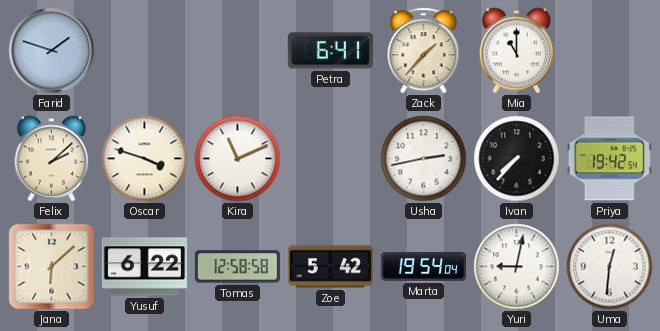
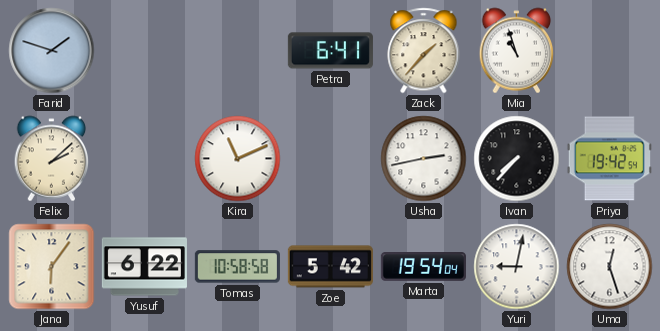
Mia: 11:00 -> 10:57
Oscar: 3:48 -> none
Jana: 6:08 -> 6:06
Tomas: 12:58 -> 10:58
Uma: 12:31 -> 12:27
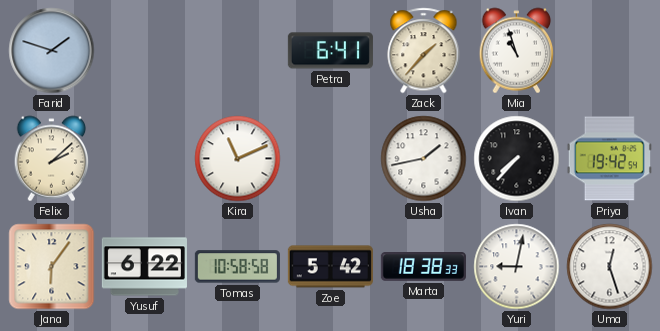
Usha: 2:43 -> 1:43
Marta: 19:54 -> 18:38
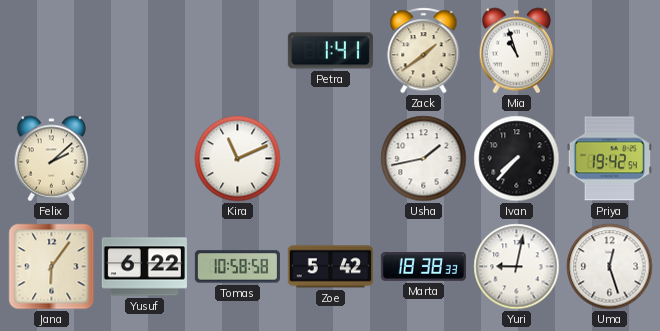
Farid: 1:48 -> none
Petra: 6:41 -> 1:41
Zack: 1:37 -> 1:39
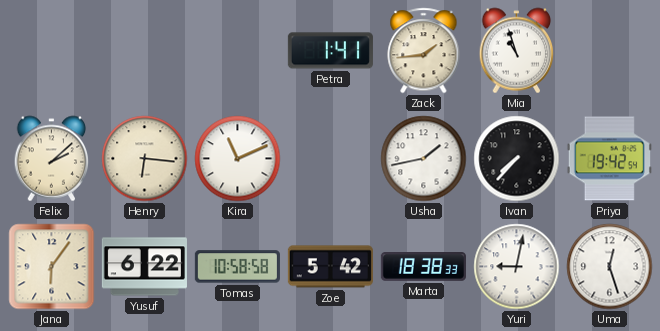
Zack: 1:39 -> 1:44
Henry: none -> 6:16
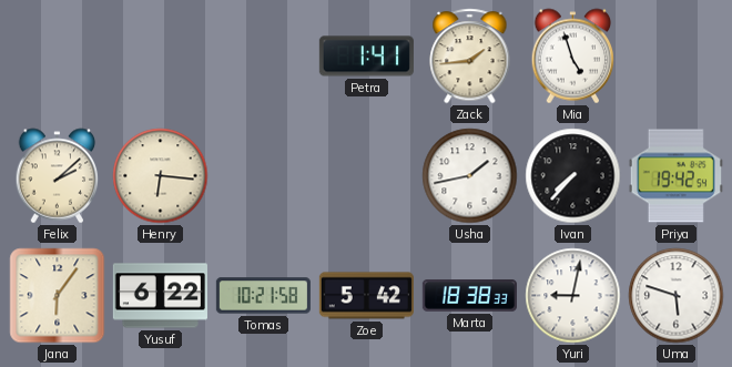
Mia: 10:57 -> 4:57
Kira: 11:11 -> none
Tomas: 10:58 -> 10:21
Uma: 12:27 -> 5:48
